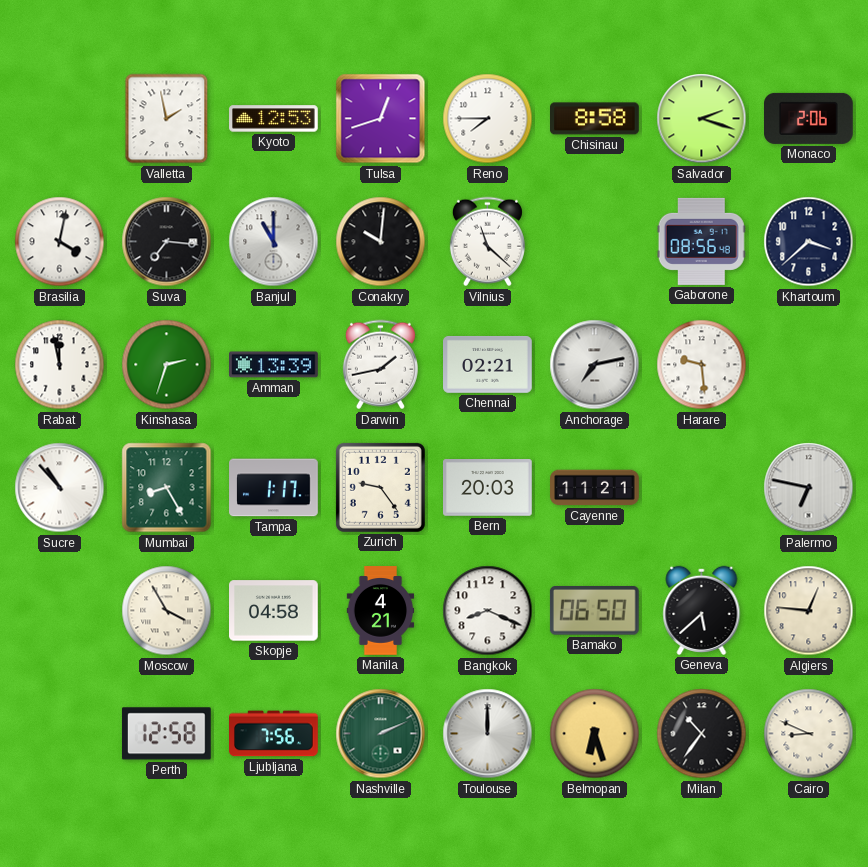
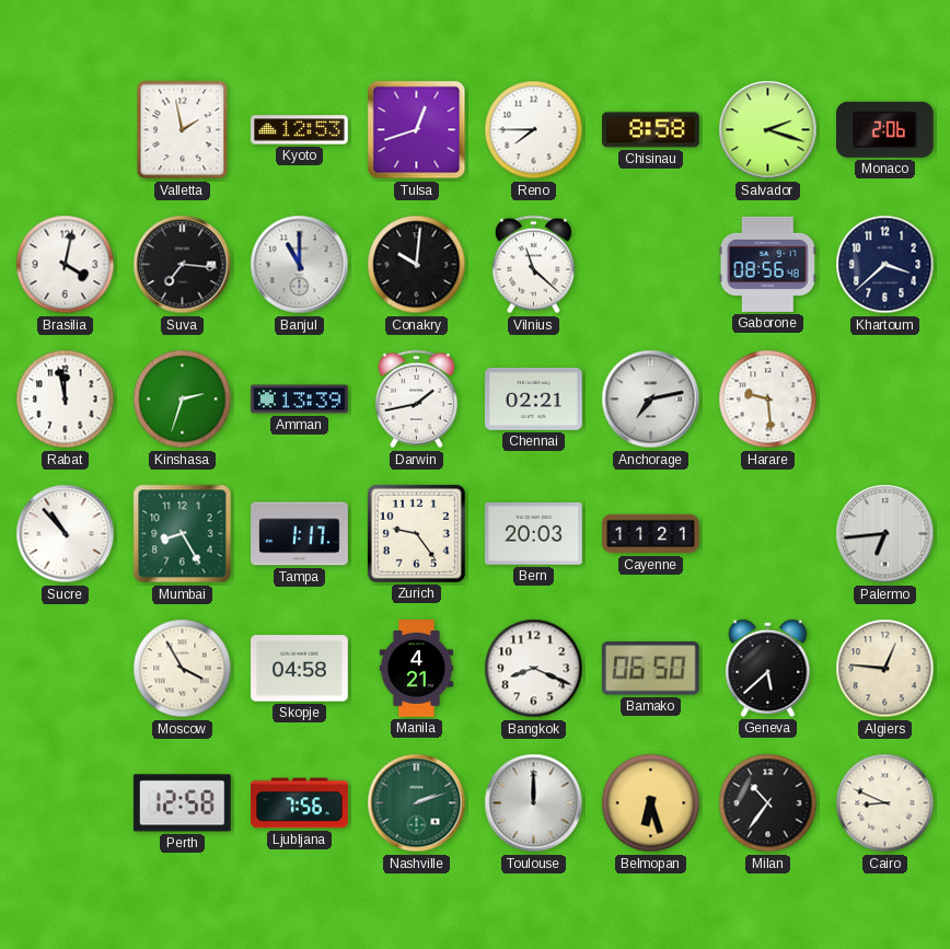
Palermo: 6:47 -> 6:44
Nashville: 2:11 -> 2:12
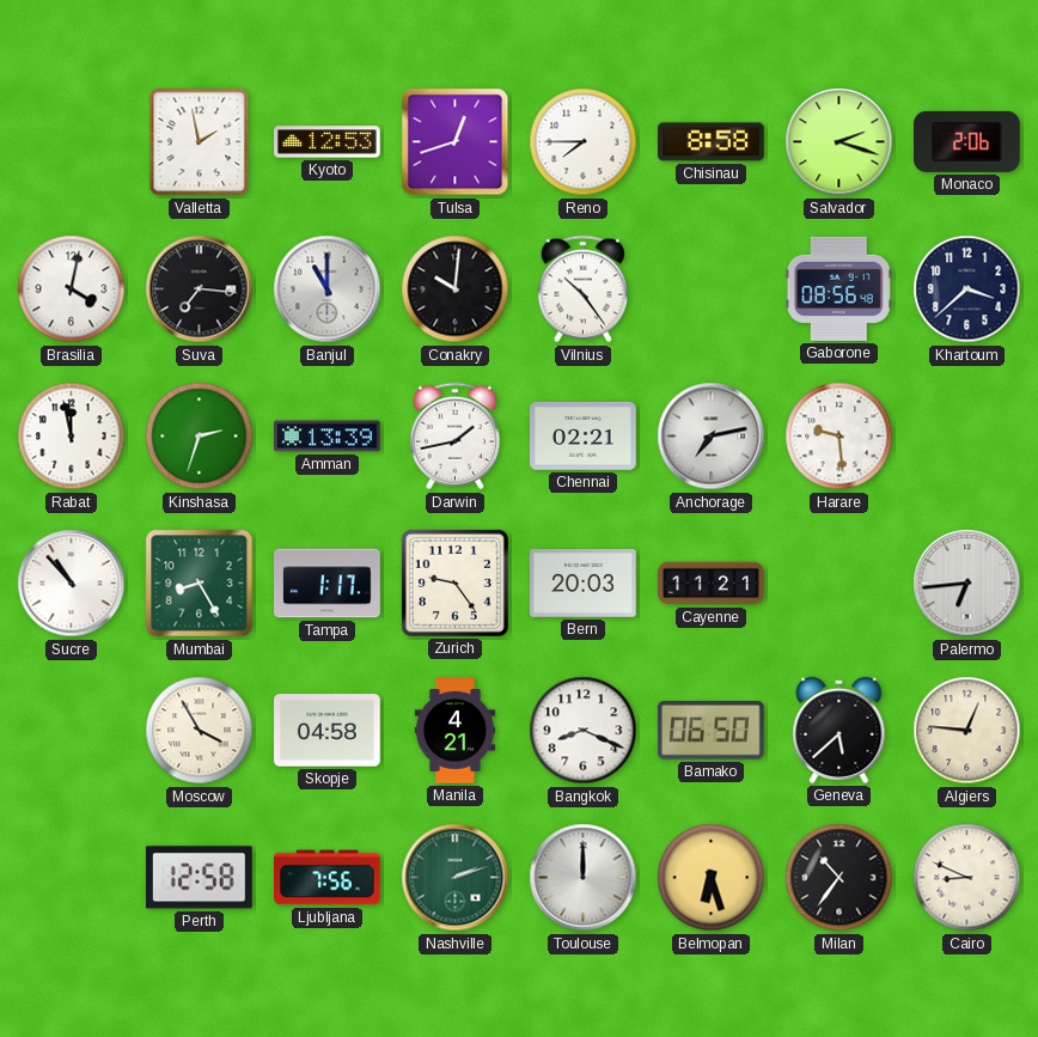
Vilnius: 11:22 -> 10:24
